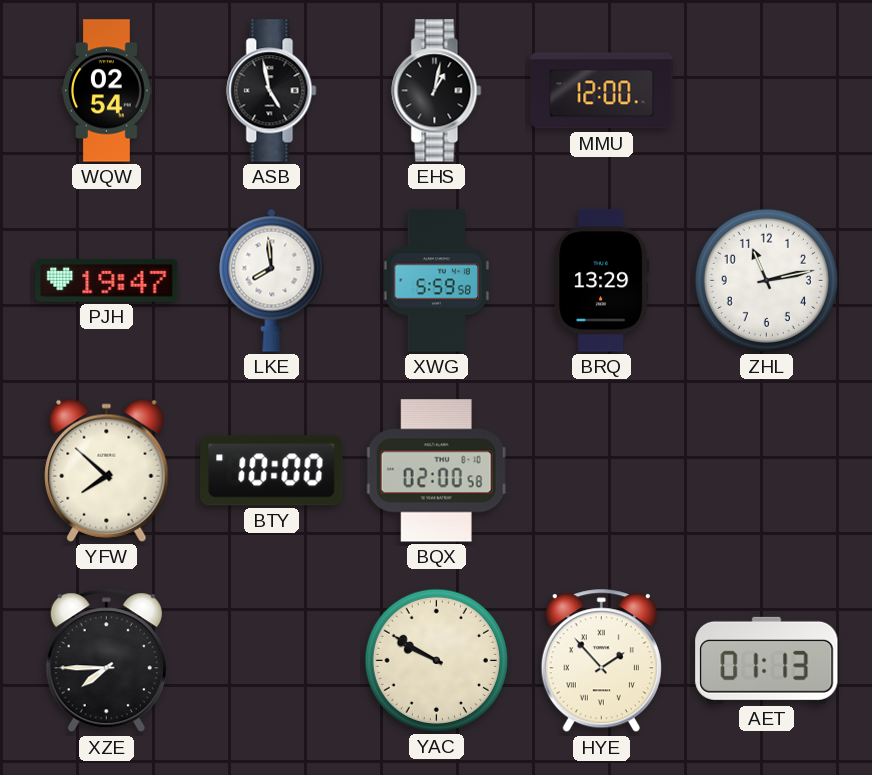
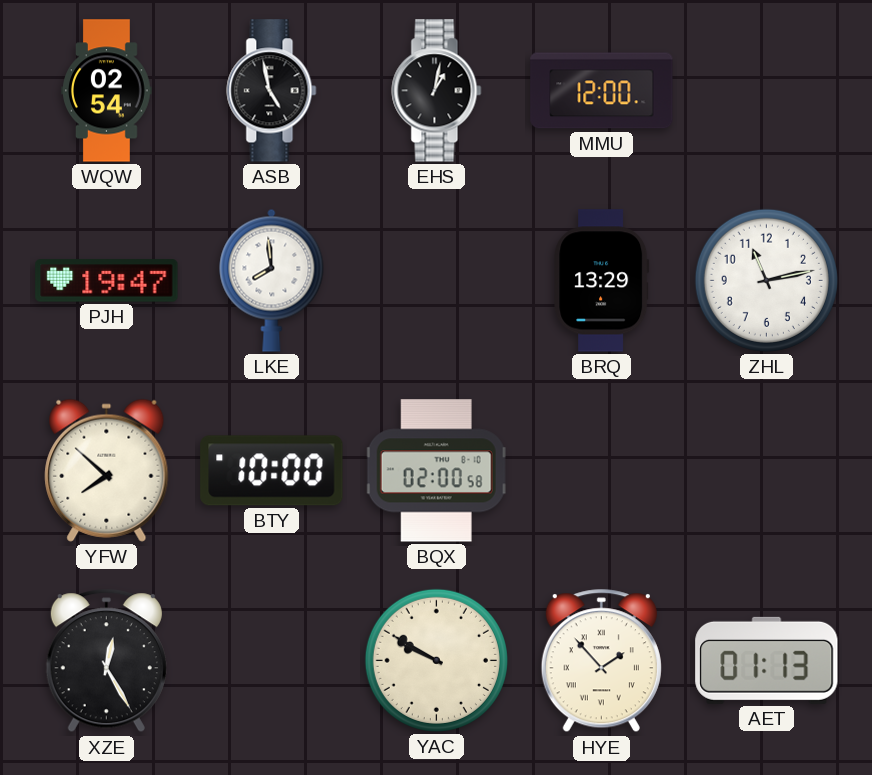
XWG: 5:59 -> none
XZE: 7:45 -> 12:25
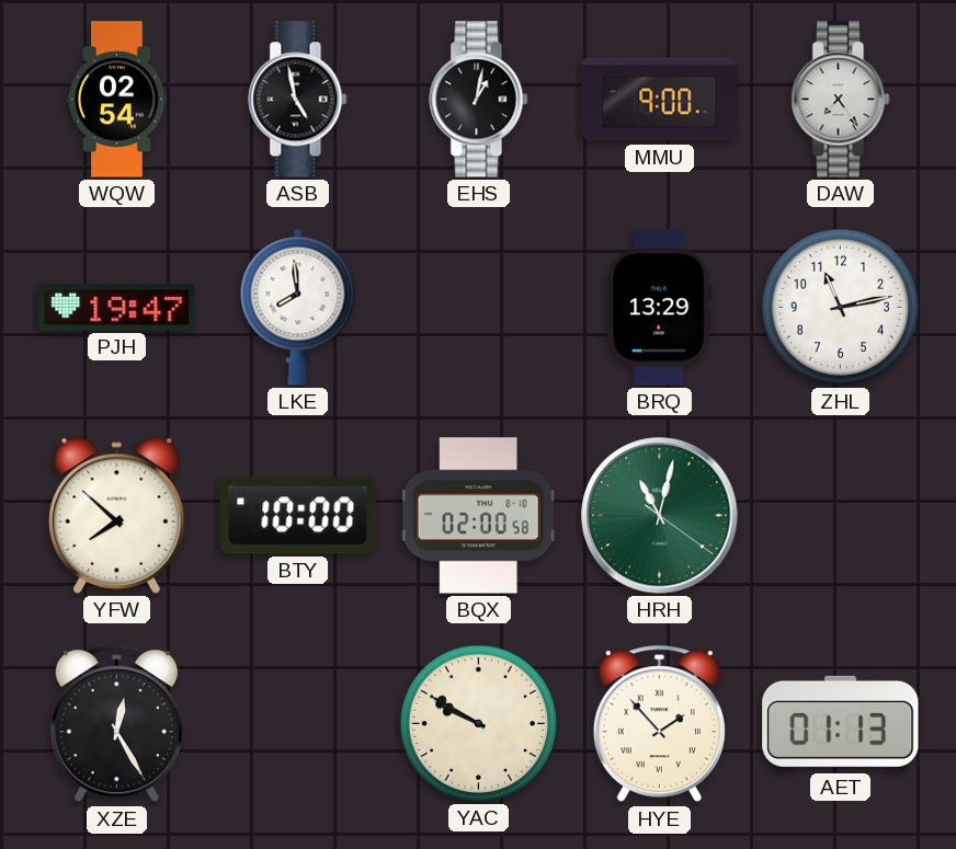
MMU: 12:00 -> 9:00
DAW: none -> 7:24
HRH: none -> 11:02
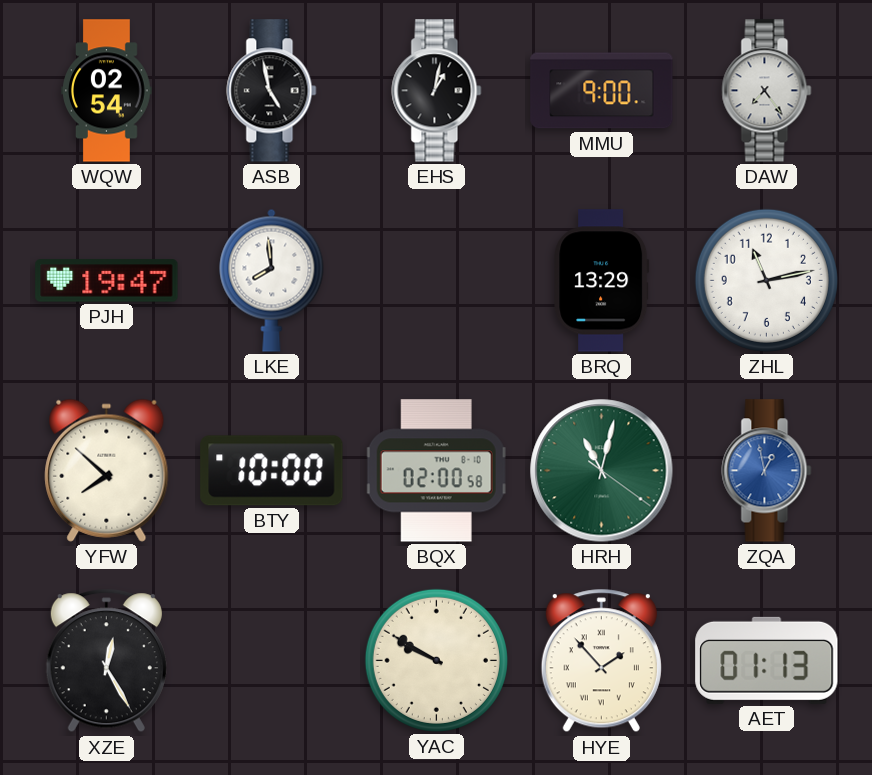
ZQA: none -> 12:58
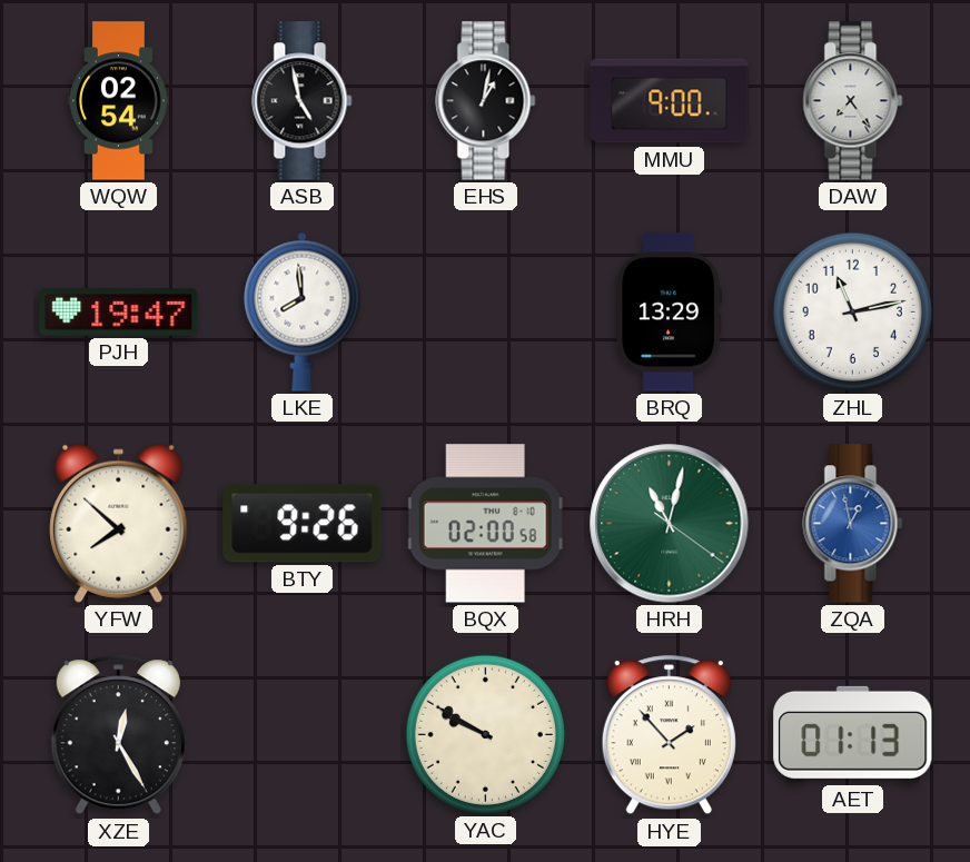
BTY: 10:00 -> 9:26
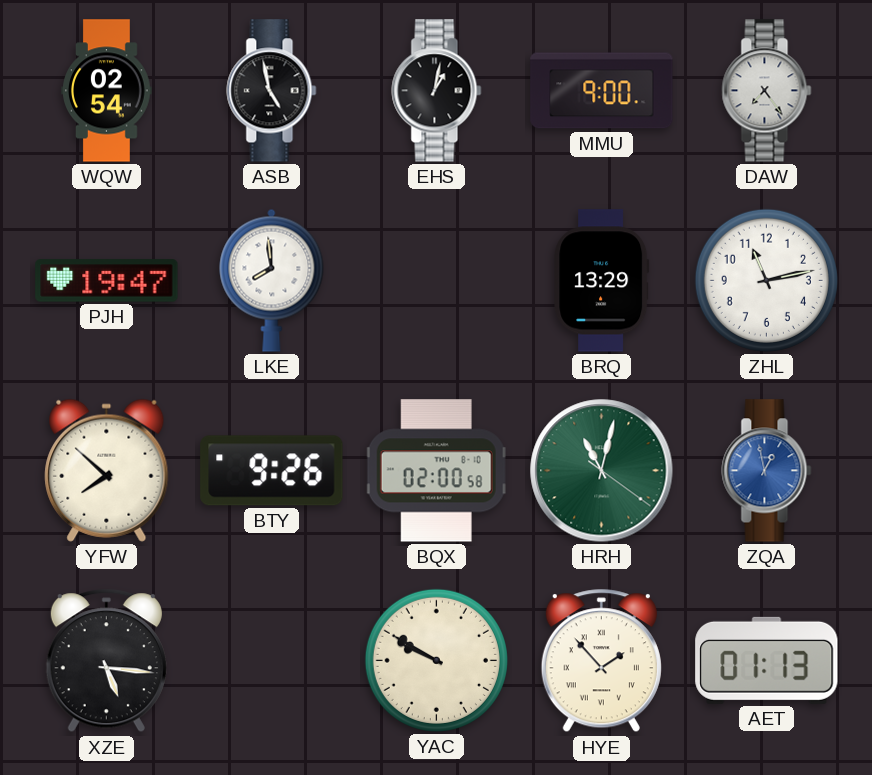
XZE: 12:25 -> 5:16
